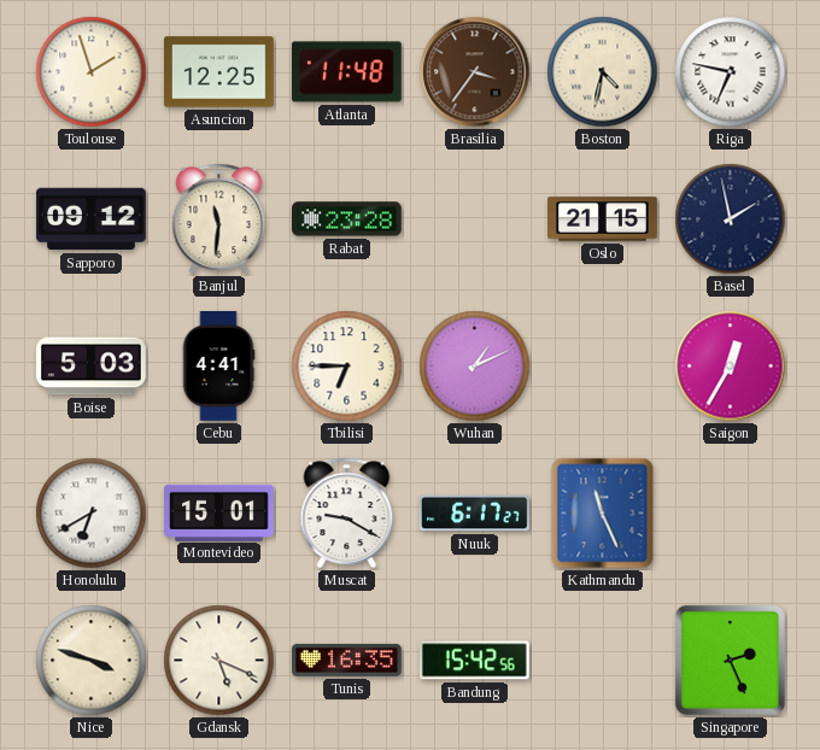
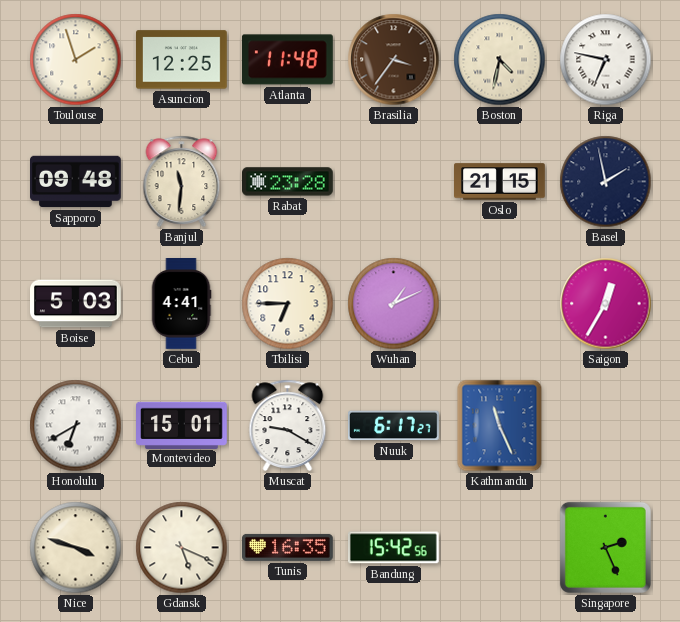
Sapporo: 09:12 -> 09:48
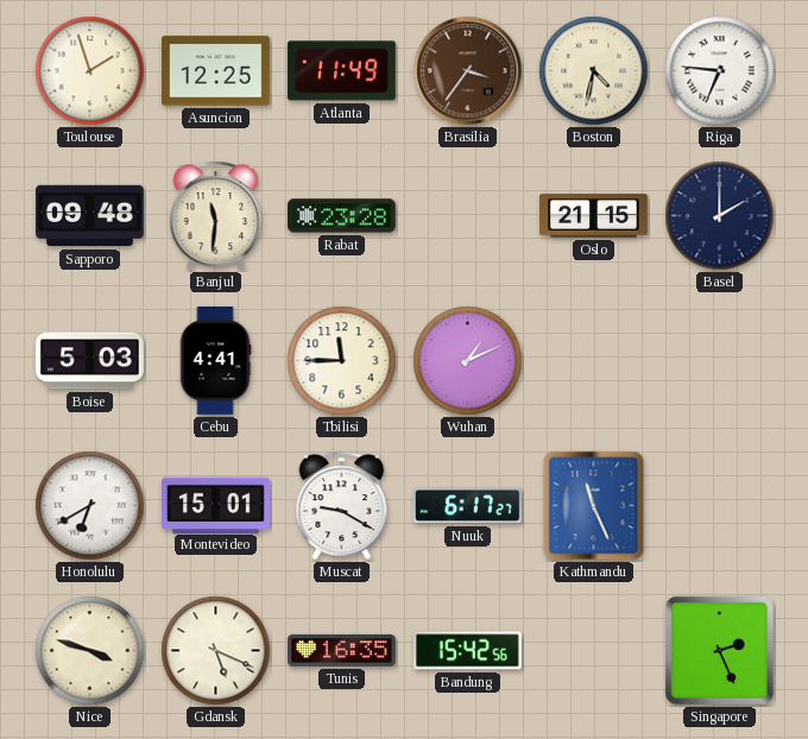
Atlanta: 11:48 -> 11:49
Riga: 6:47 -> 6:46
Basel: 1:58 -> 2:00
Tbilisi: 6:45 -> 11:45
Saigon: 12:35 -> none
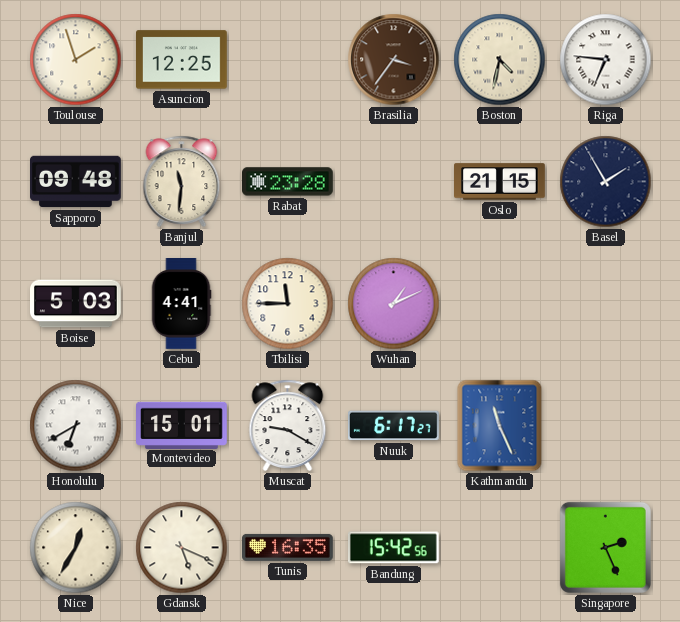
Atlanta: 11:49 -> none
Basel: 2:00 -> 1:55
Nice: 3:48 -> 12:35
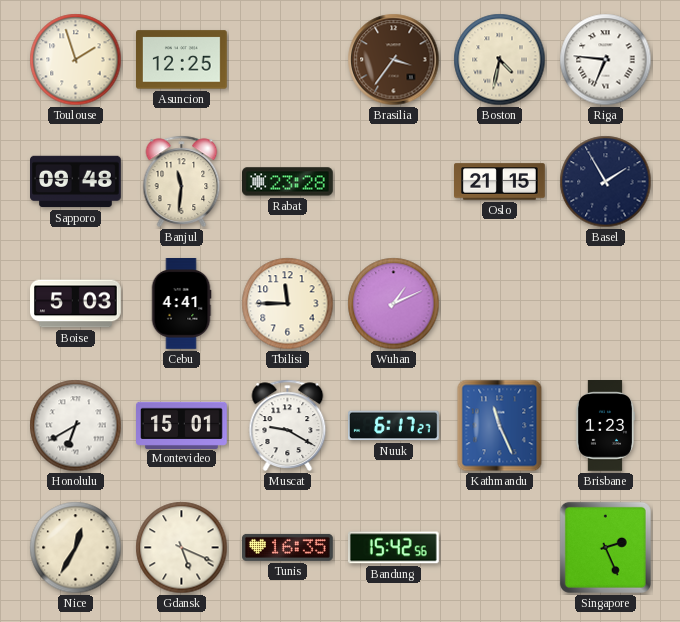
Brisbane: none -> 1:23
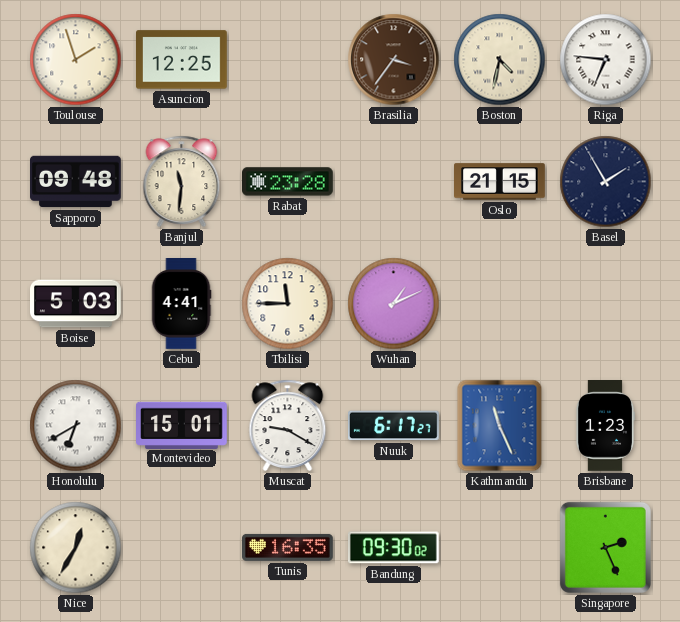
Gdansk: 5:19 -> none
Bandung: 15:42 -> 09:30
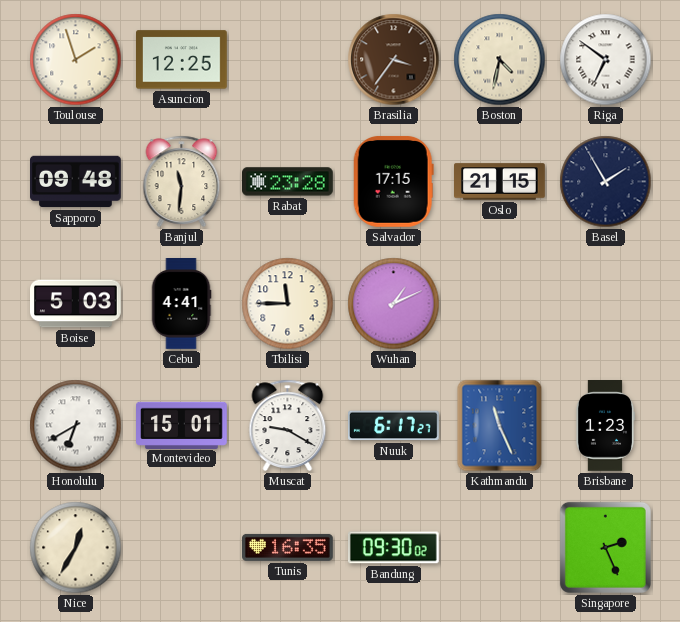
Riga: 6:46 -> 6:51
Salvador: none -> 17:15
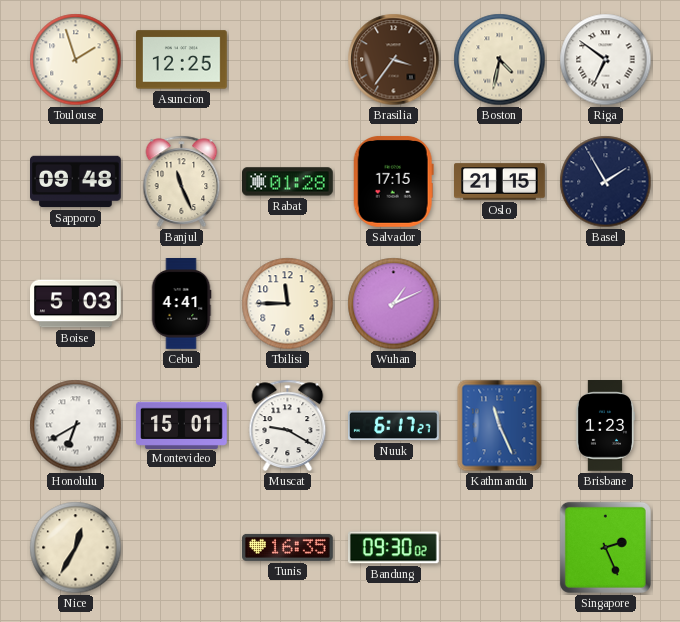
Banjul: 11:31 -> 11:26
Rabat: 23:28 -> 01:28
